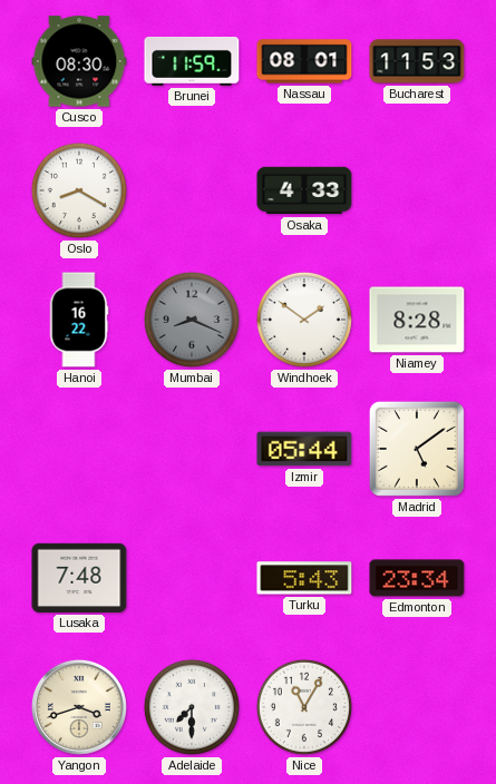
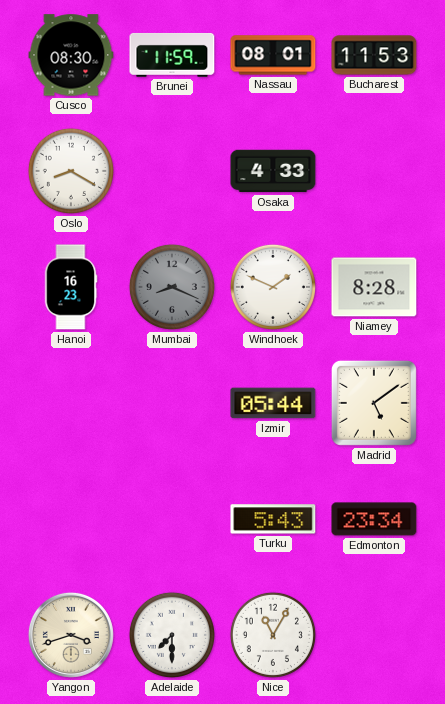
Hanoi: 16:22 -> 16:23
Windhoek: 1:51 -> 1:49
Lusaka: 7:48 -> none
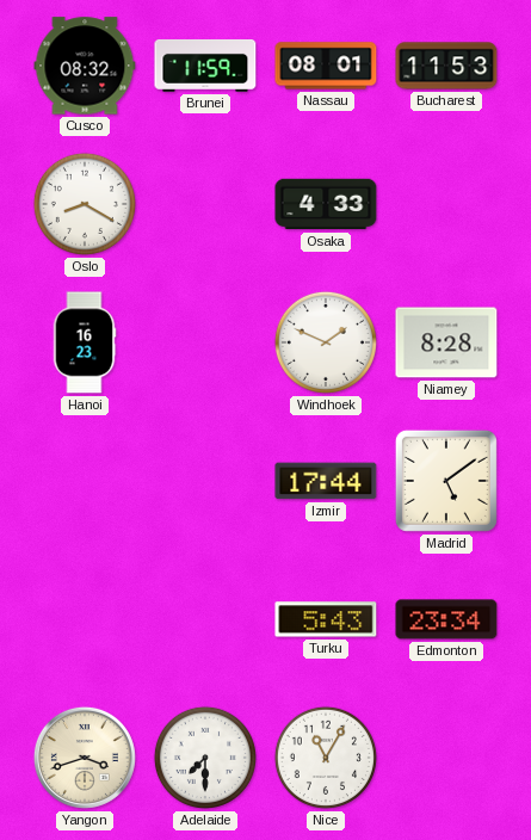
Cusco: 08:30 -> 08:32
Mumbai: 8:19 -> none
Izmir: 05:44 -> 17:44
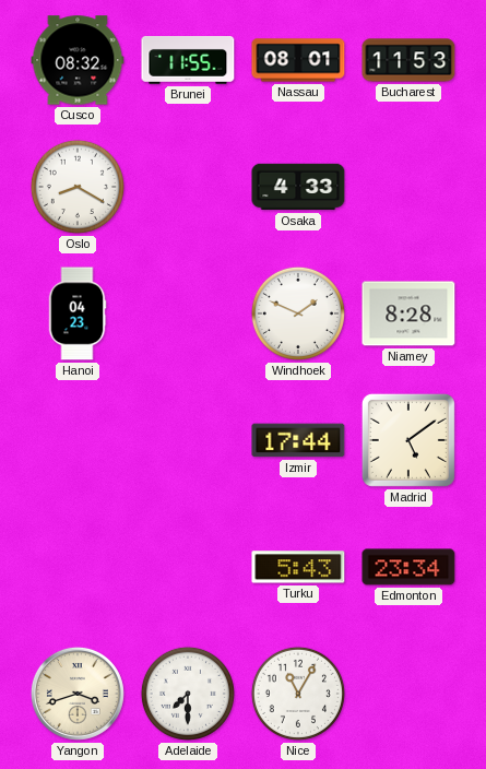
Brunei: 11:59 -> 11:55
Hanoi: 16:23 -> 04:23
